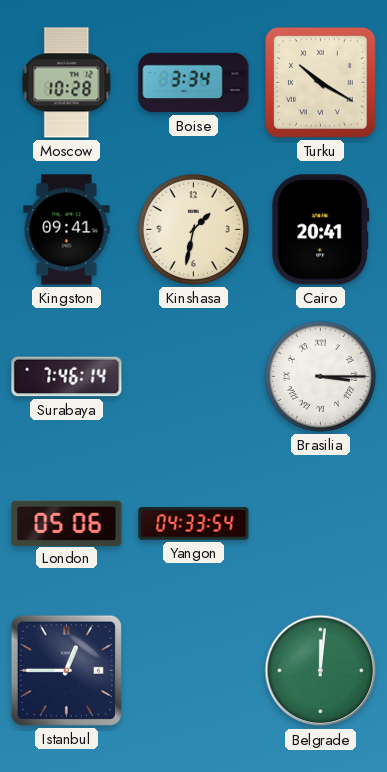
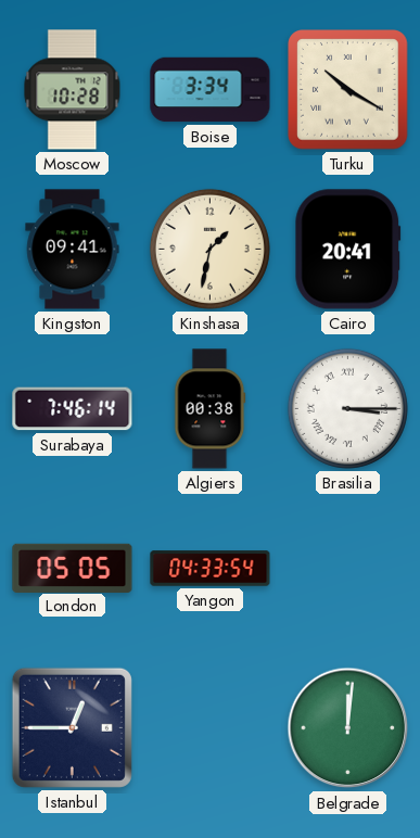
Algiers: none -> 00:38
London: 05:06 -> 05:05
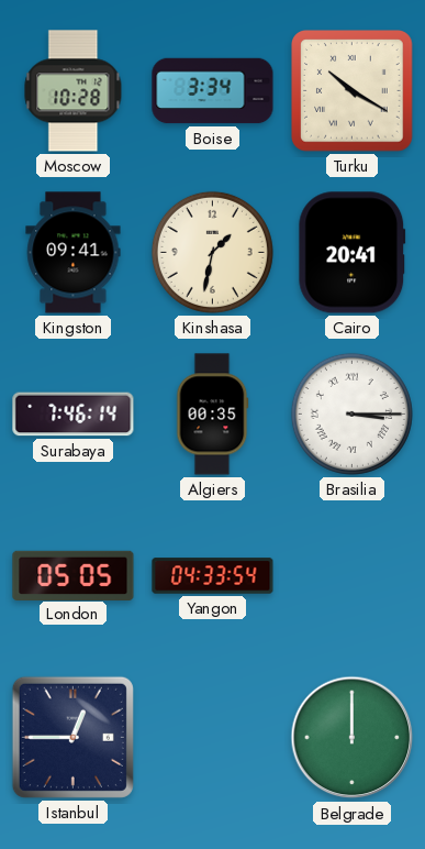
Algiers: 00:38 -> 00:35
Belgrade: 12:01 -> 12:00
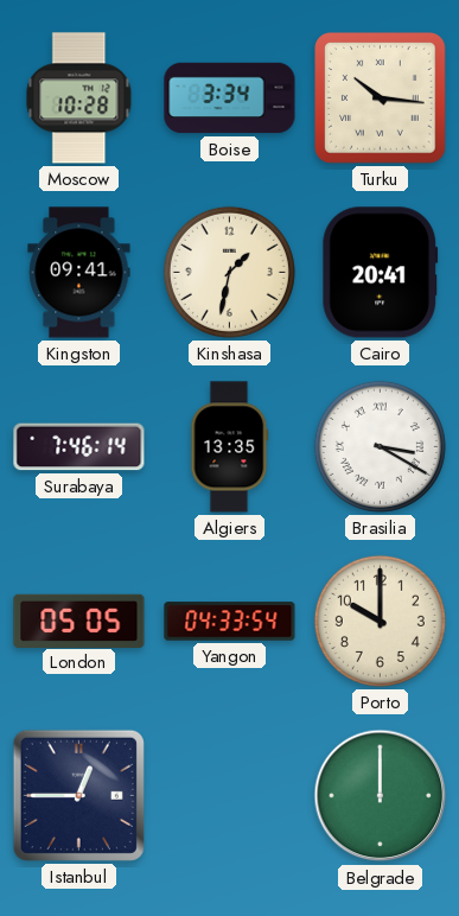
Turku: 10:20 -> 10:16
Algiers: 00:35 -> 13:35
Brasilia: 3:15 -> 3:20
Porto: none -> 10:00
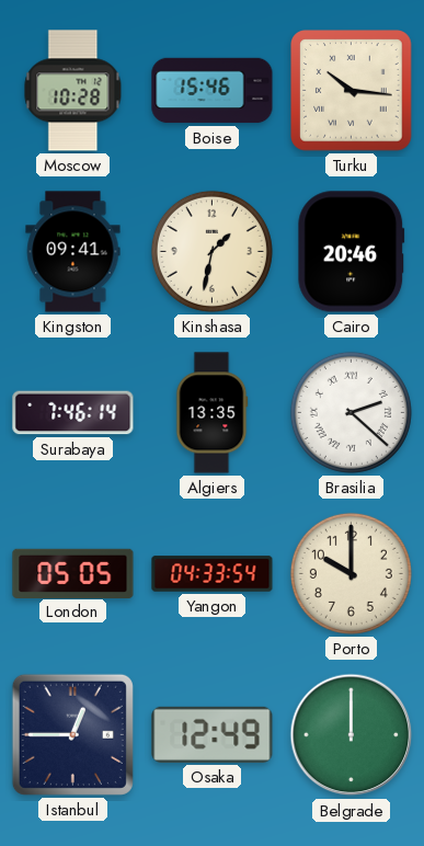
Boise: 3:34 -> 15:46
Cairo: 20:41 -> 20:46
Brasilia: 3:20 -> 2:22
Osaka: none -> 12:49
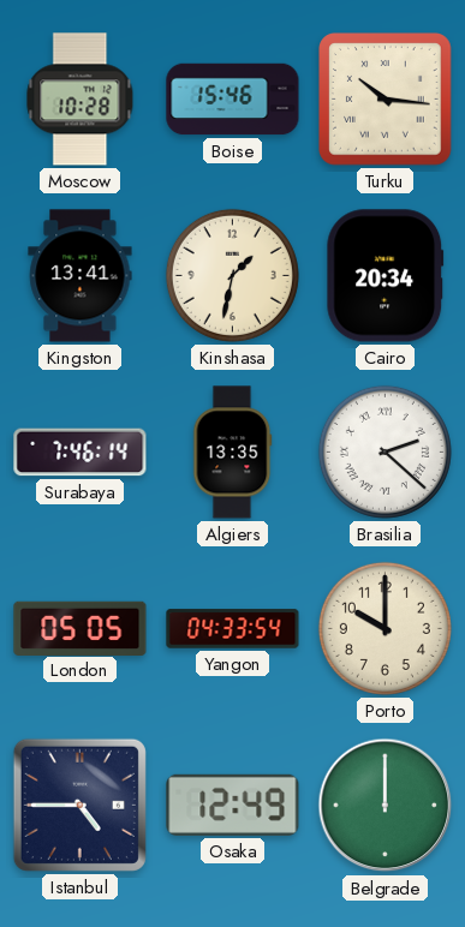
Kingston: 09:41 -> 13:41
Cairo: 20:46 -> 20:34
Istanbul: 12:45 -> 4:45
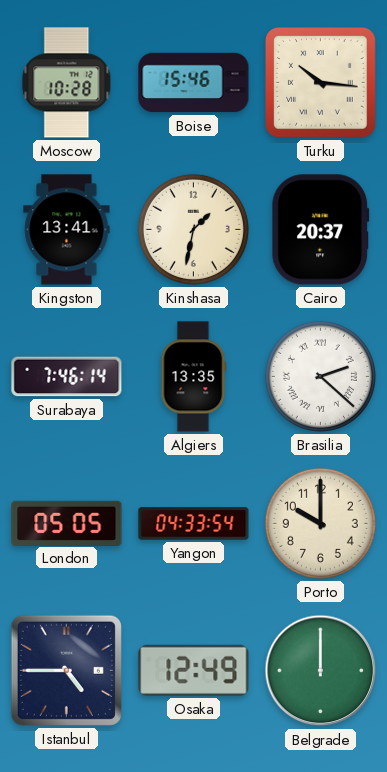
Cairo: 20:34 -> 20:37
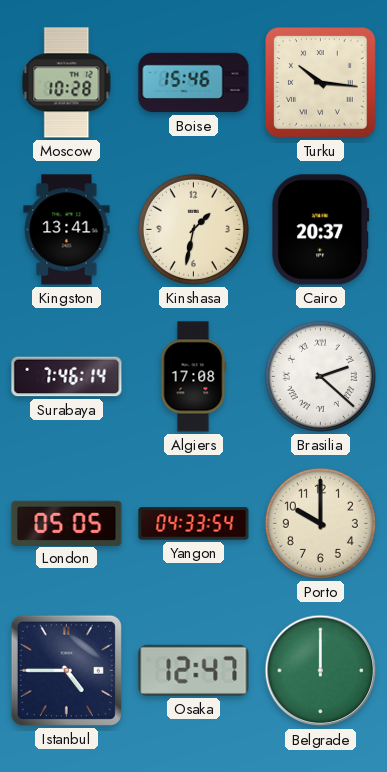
Algiers: 13:35 -> 17:08
Osaka: 12:49 -> 12:47
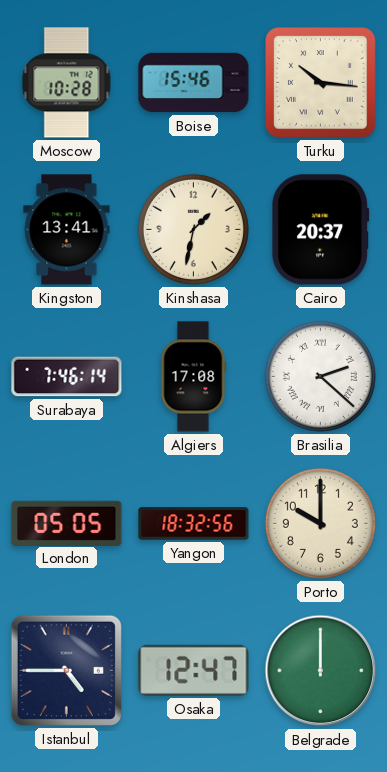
Yangon: 04:33 -> 18:32
